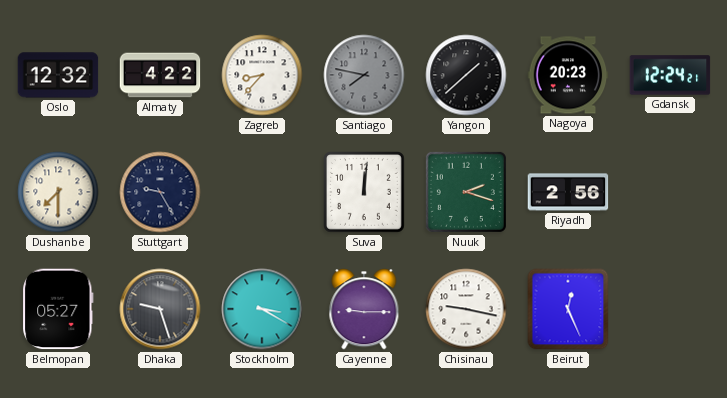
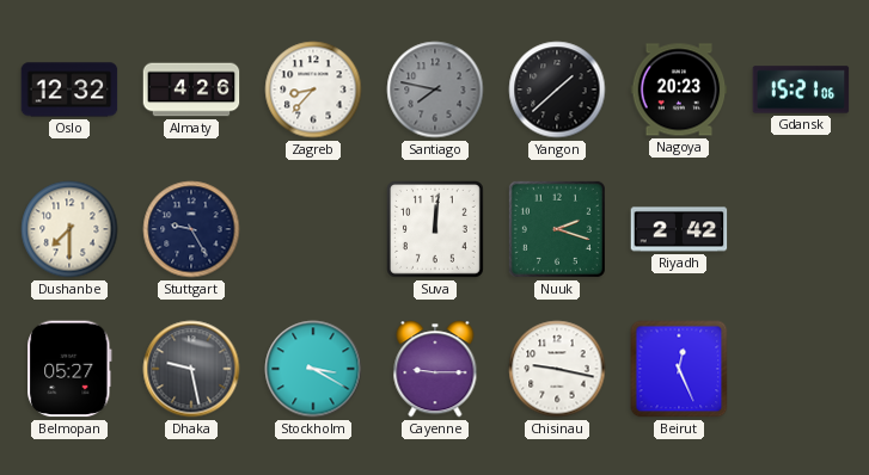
Almaty: 4:22 -> 4:26
Gdansk: 12:24 -> 15:21
Riyadh: 2:56 -> 2:42
Dhaka: 9:27 -> 9:28
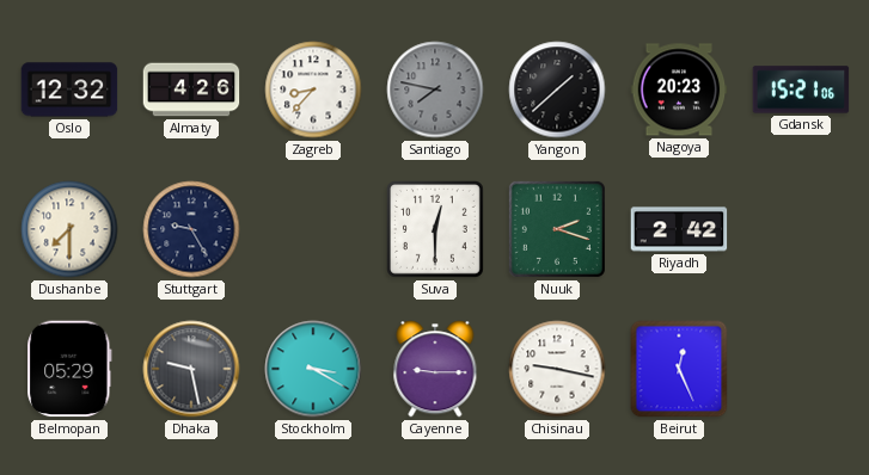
Suva: 12:01 -> 12:30
Belmopan: 05:27 -> 05:29
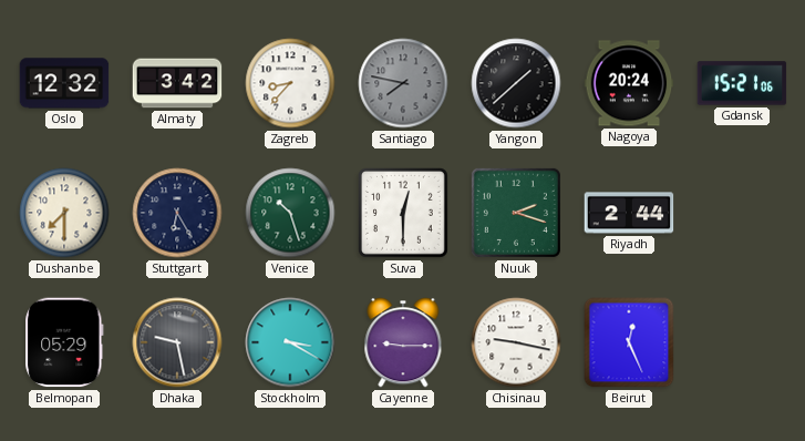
Almaty: 4:26 -> 3:42
Nagoya: 20:23 -> 20:24
Stuttgart: 9:25 -> 6:25
Venice: none -> 10:27
Riyadh: 2:42 -> 2:44
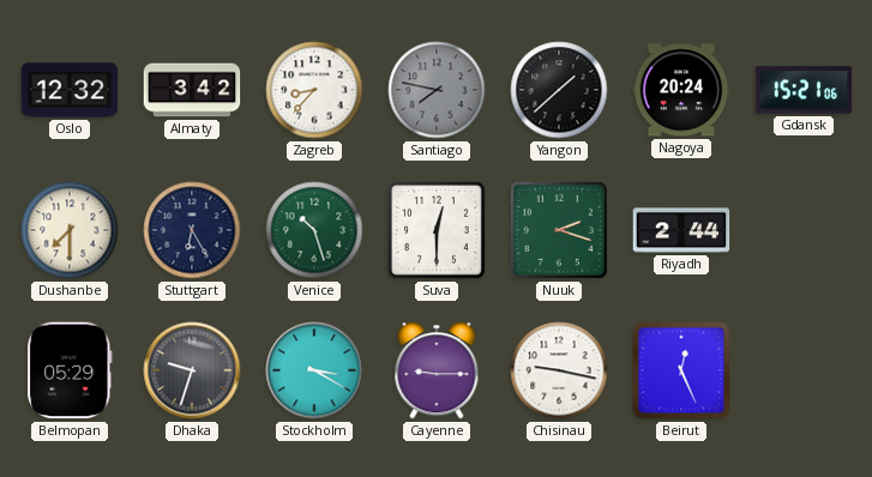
Dhaka: 9:28 -> 9:33
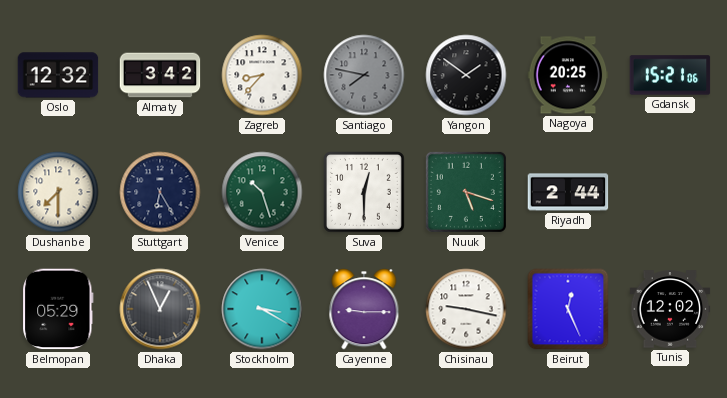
Yangon: 1:38 -> 1:51
Nagoya: 20:24 -> 20:25
Nuuk: 2:18 -> 5:18
Dhaka: 9:33 -> 12:56
Tunis: none -> 12:02
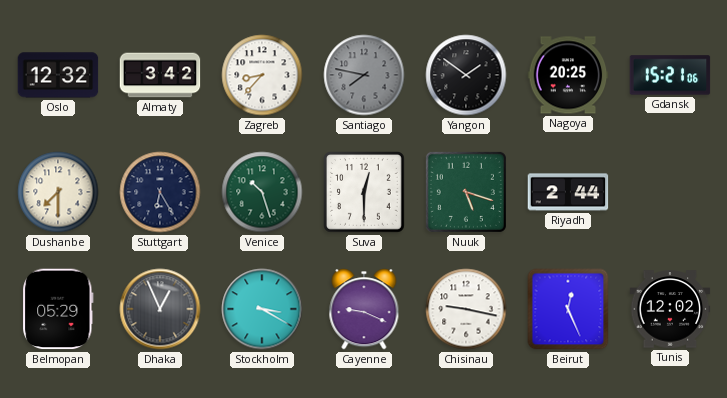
Cayenne: 9:15 -> 9:19
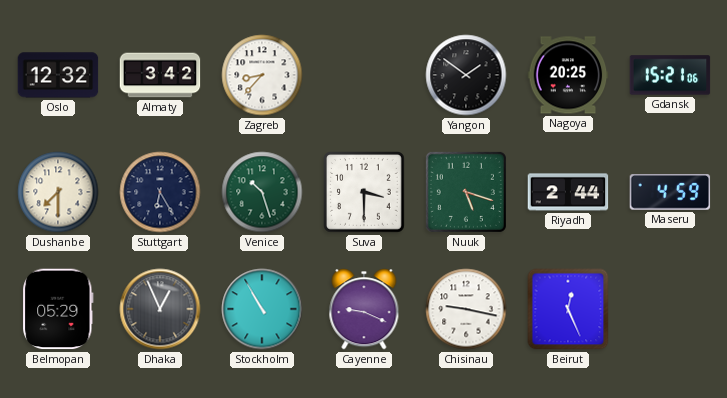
Santiago: 7:47 -> none
Suva: 12:30 -> 3:30
Maseru: none -> 4:59
Stockholm: 3:20 -> 10:55
Tunis: 12:02 -> none
